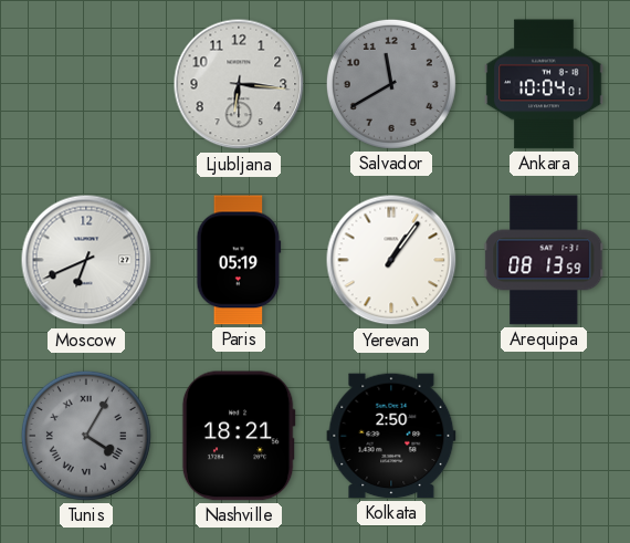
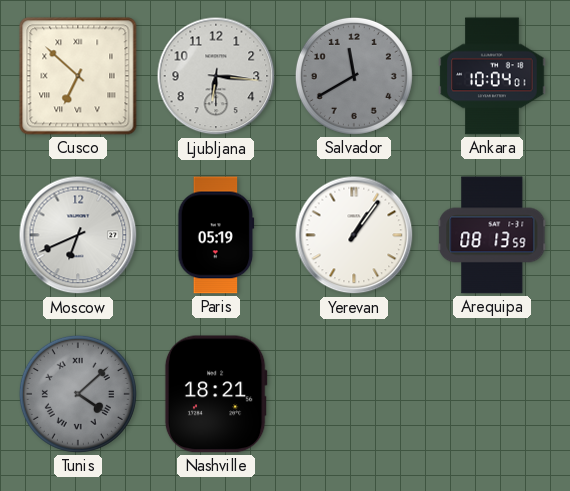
Cusco: none -> 6:52
Tunis: 4:05 -> 4:08
Kolkata: 2:50 -> none
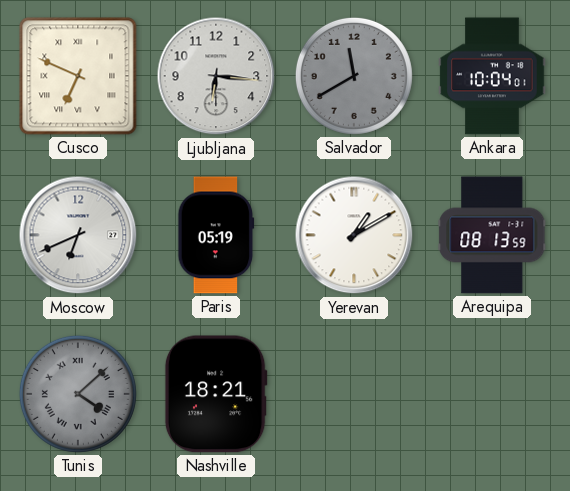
Cusco: 6:52 -> 6:49
Yerevan: 1:06 -> 1:10
